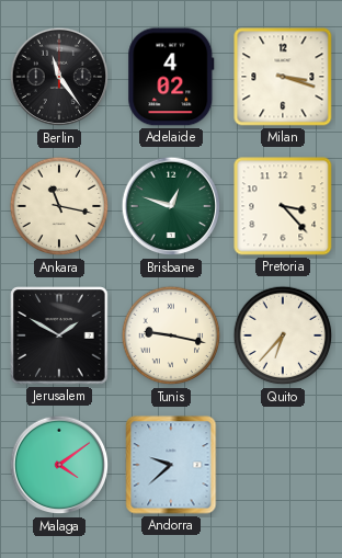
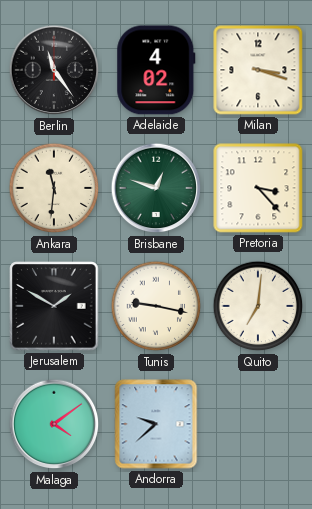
Ankara: 11:17 -> 11:31
Quito: 6:37 -> 7:01
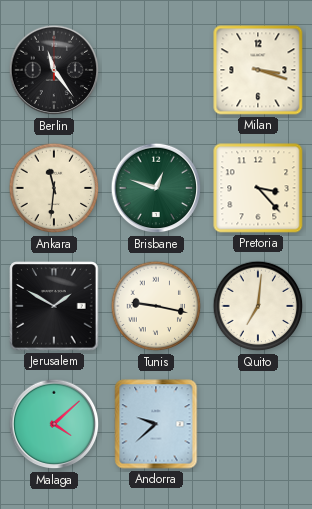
Adelaide: 4:02 -> none
Malaga: 4:09 -> 4:08
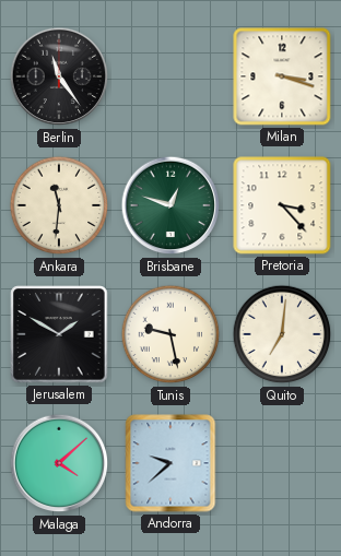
Tunis: 9:17 -> 9:28
